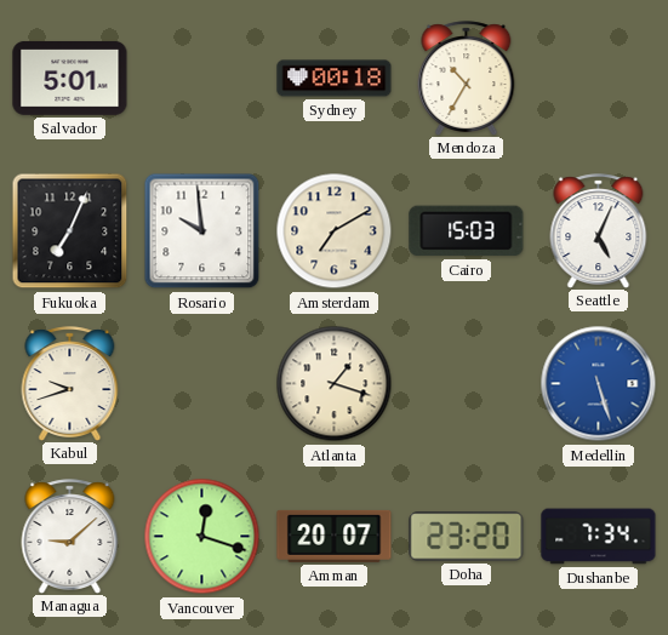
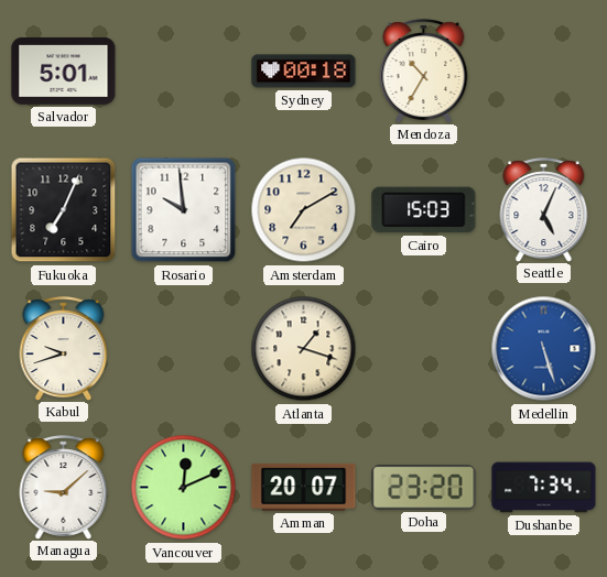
Vancouver: 12:18 -> 12:11
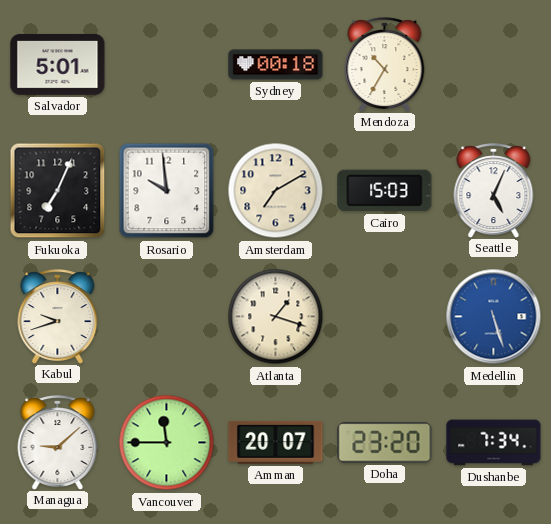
Vancouver: 12:11 -> 11:45
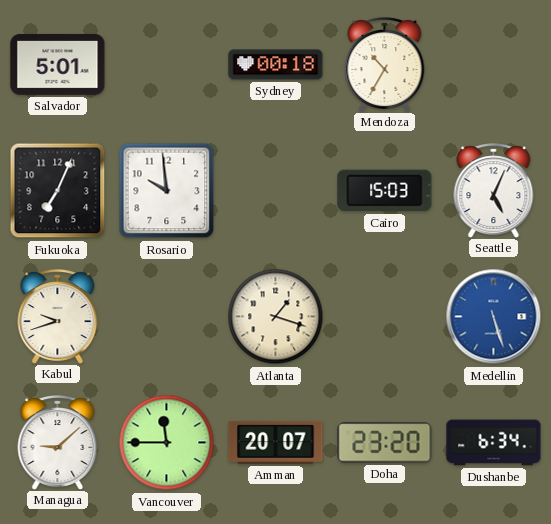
Amsterdam: 7:10 -> none
Dushanbe: 7:34 -> 6:34
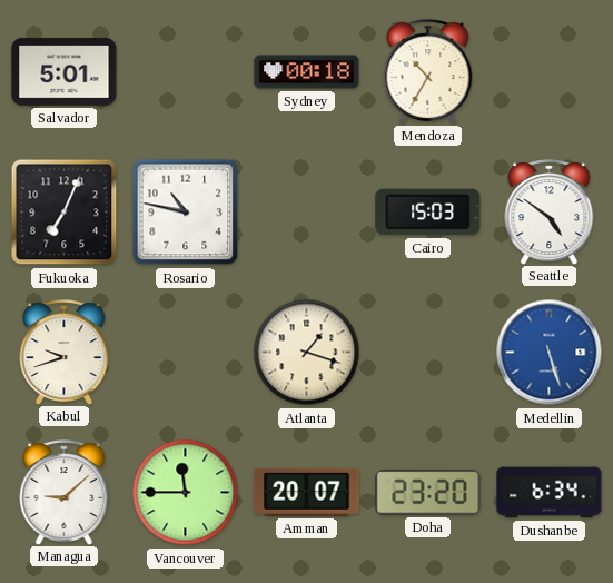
Rosario: 9:59 -> 10:47
Seattle: 5:04 -> 4:51
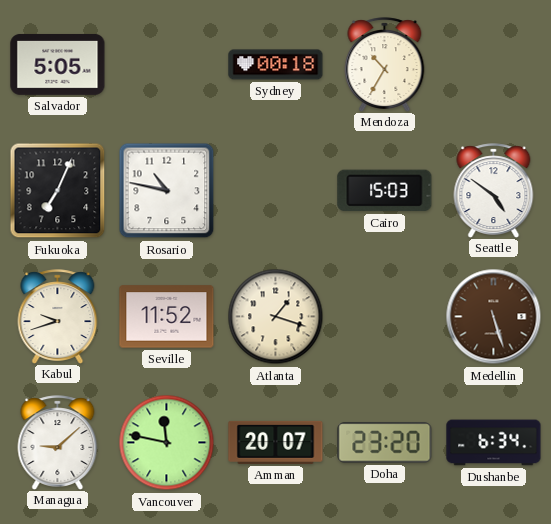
Salvador: 5:01 -> 5:05
Seville: none -> 11:52
Medellin dial: blue -> brown
Vancouver: 11:45 -> 11:47
